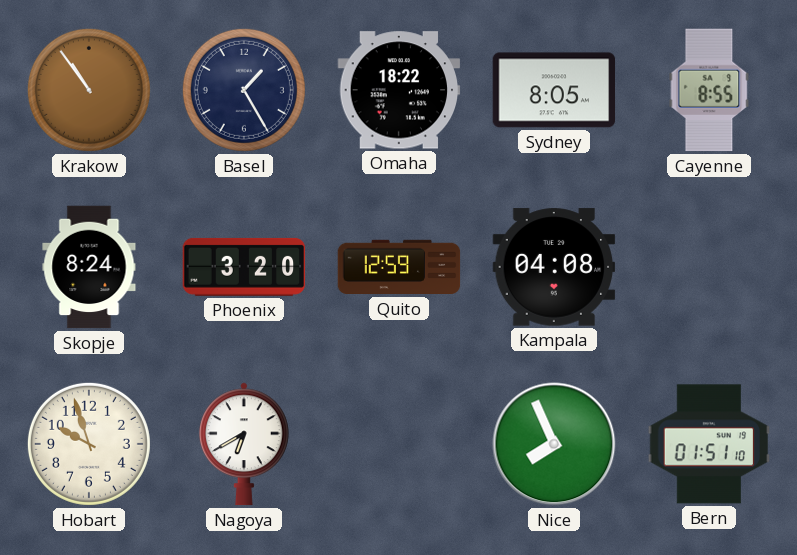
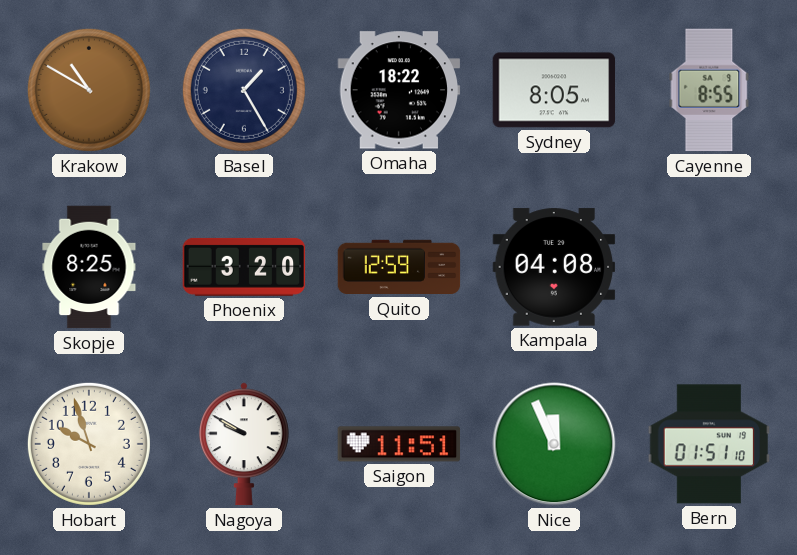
Krakow: 10:54 -> 10:50
Skopje: 8:24 -> 8:25
Nagoya: 6:40 -> 9:50
Saigon: none -> 11:51
Nice: 7:56 -> 11:56
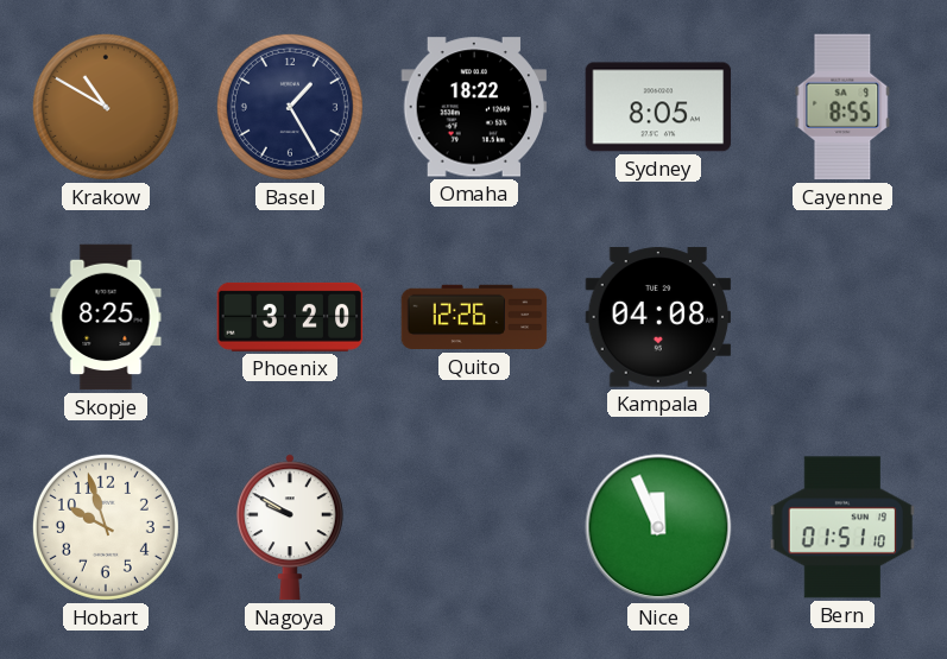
Quito: 12:59 -> 12:26
Saigon: 11:51 -> none
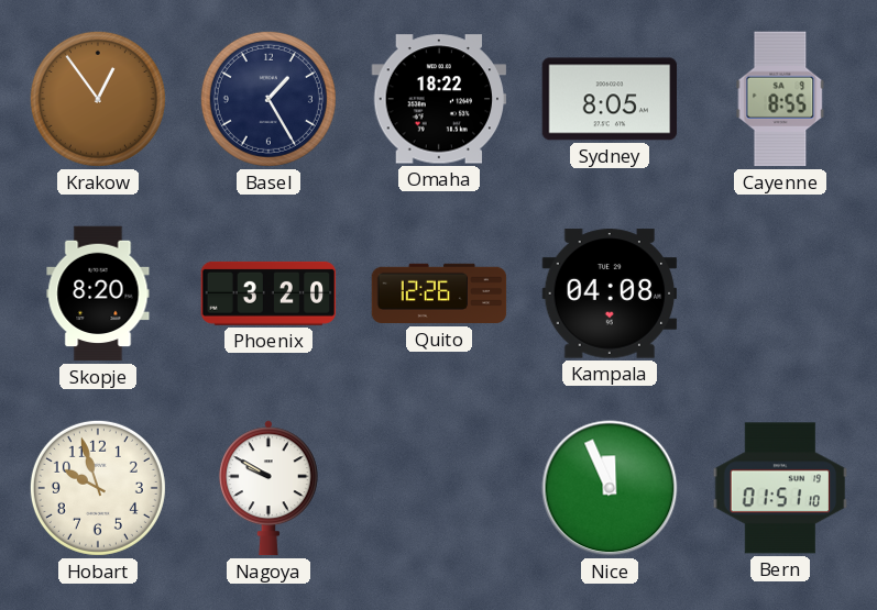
Krakow: 10:50 -> 12:54
Skopje: 8:25 -> 8:20
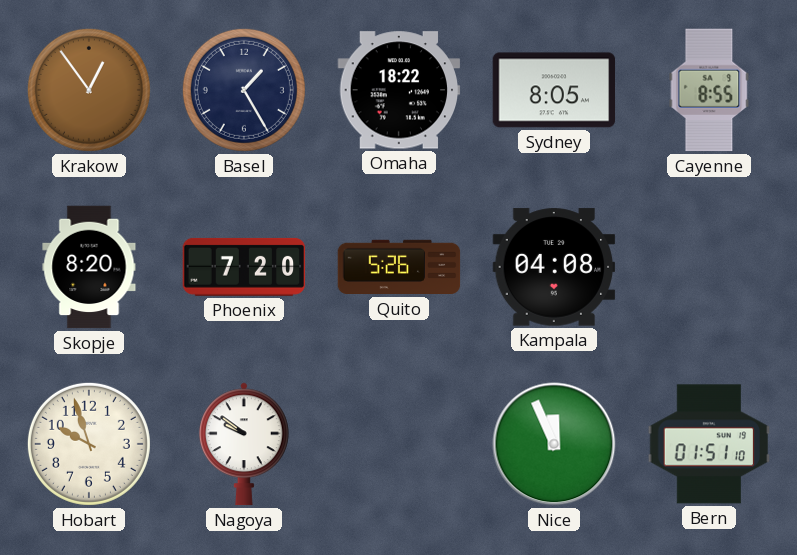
Phoenix: 3:20 -> 7:20
Quito: 12:26 -> 5:26
Nagoya: 9:50 -> 9:51
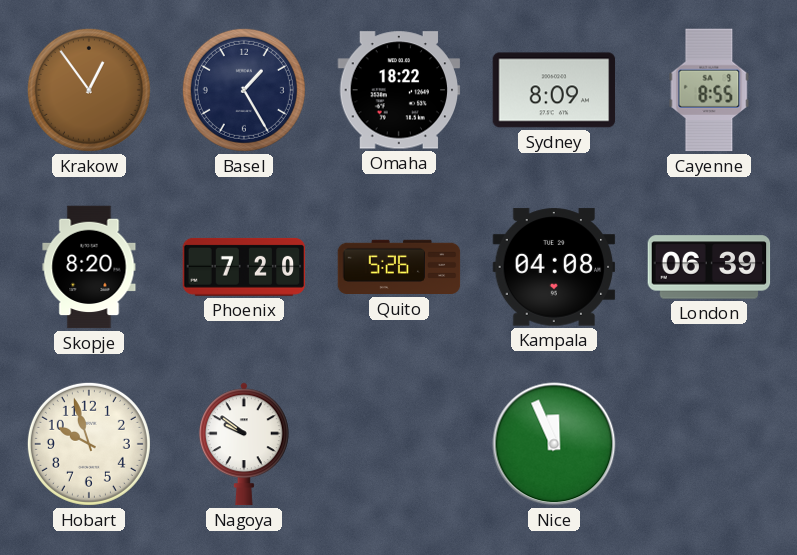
Sydney: 8:05 -> 8:09
London: none -> 06:39
Bern: 01:51 -> none
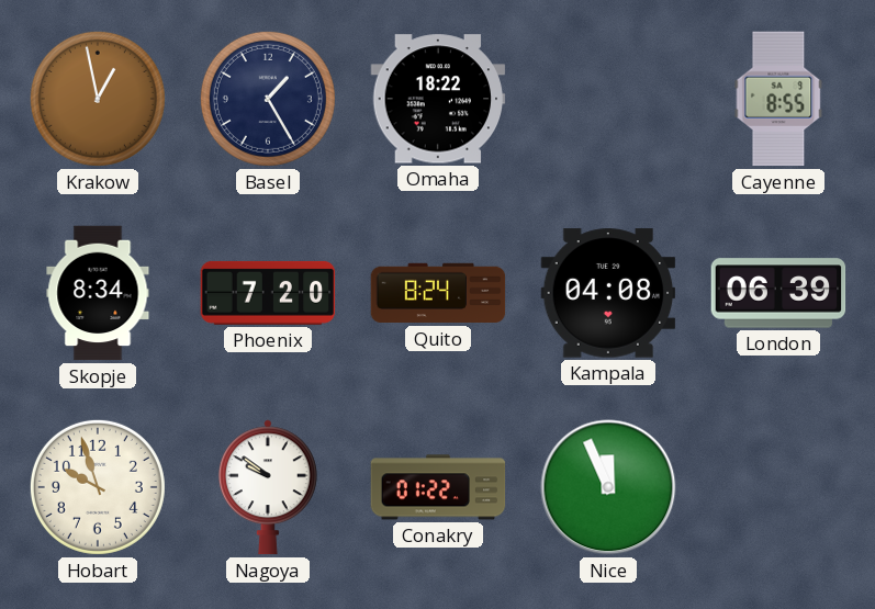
Krakow: 12:54 -> 12:58
Sydney: 8:09 -> none
Skopje: 8:20 -> 8:34
Quito: 5:26 -> 8:24
Conakry: none -> 01:22
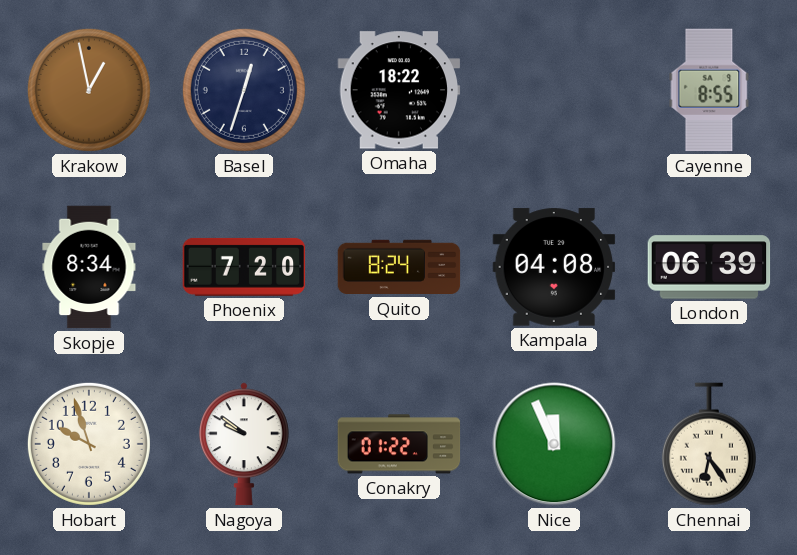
Basel: 1:25 -> 12:33
Chennai: none -> 6:24
